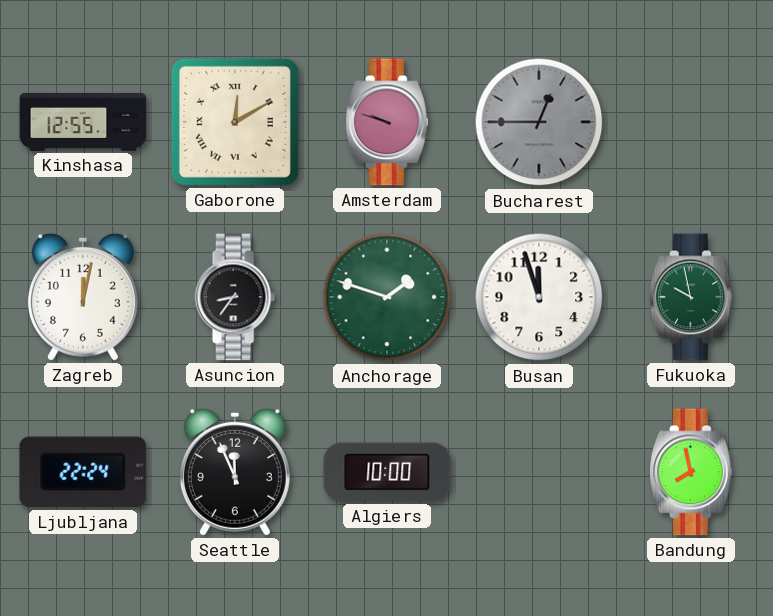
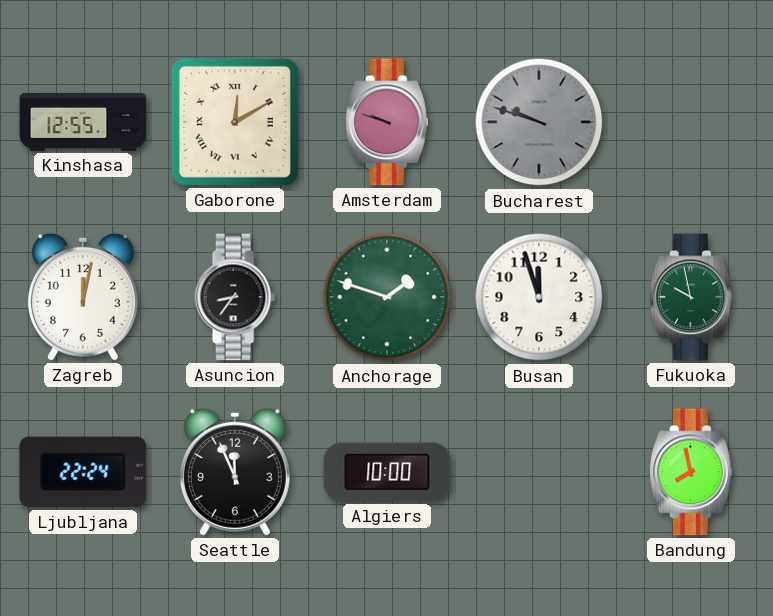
Bucharest: 12:45 -> 9:48
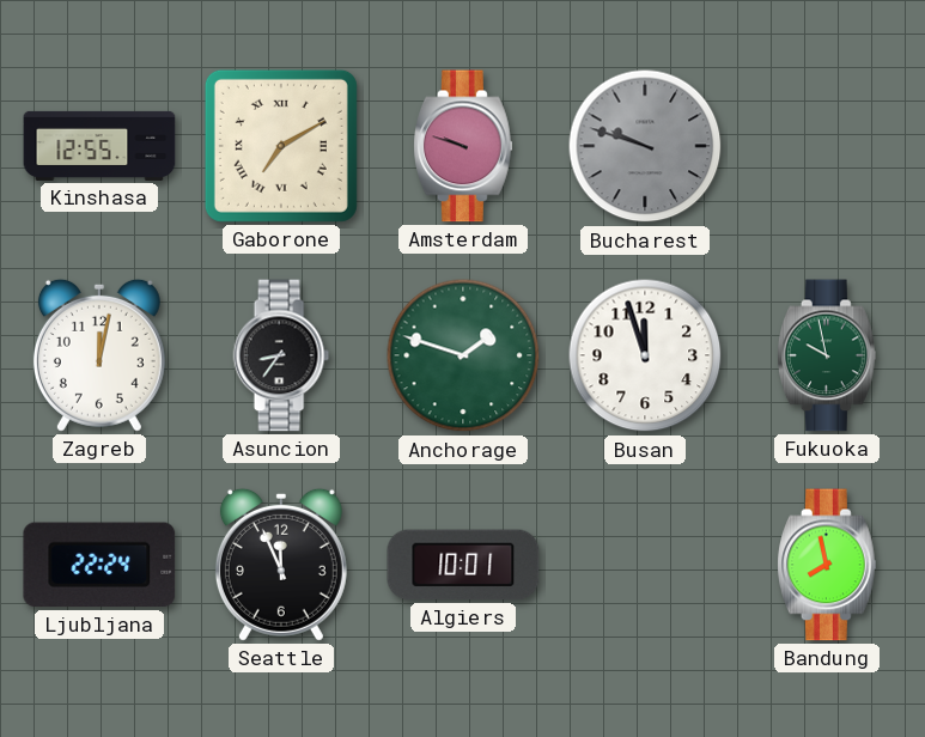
Gaborone: 12:10 -> 7:10
Algiers: 10:00 -> 10:01
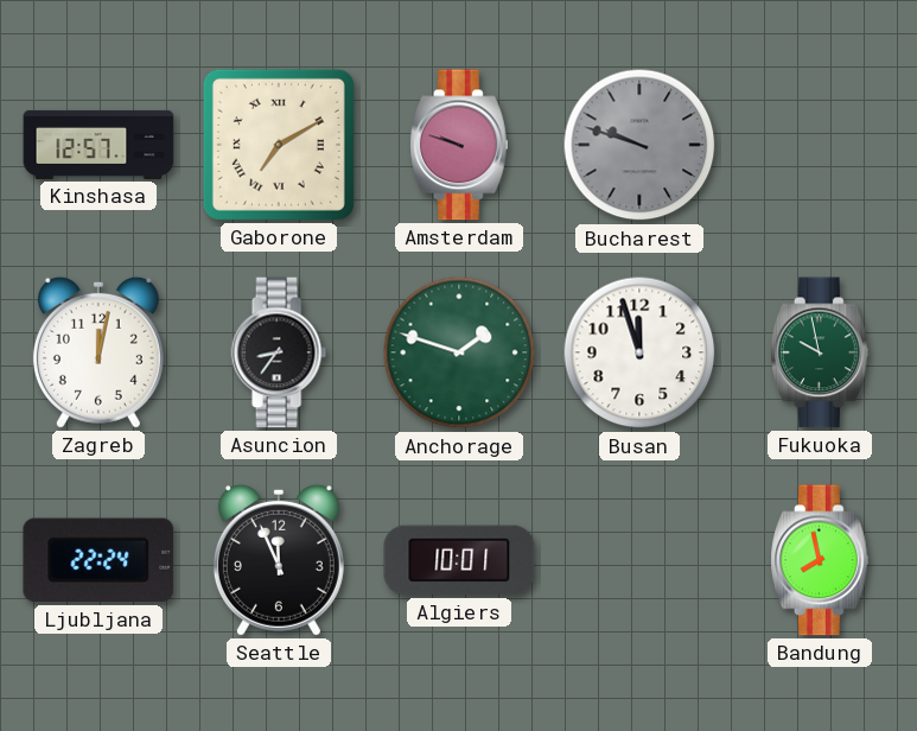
Kinshasa: 12:55 -> 12:57
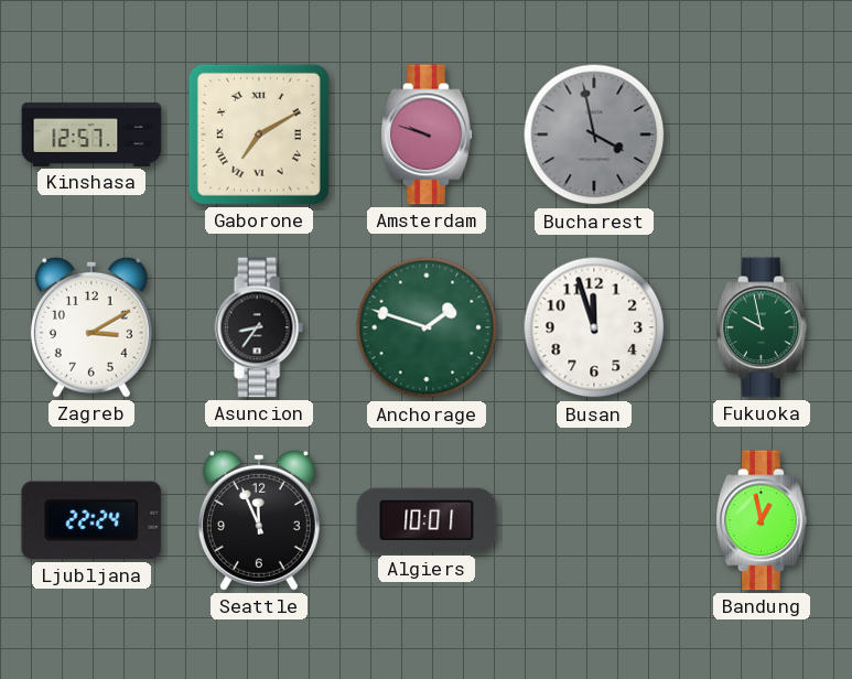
Bucharest: 9:48 -> 3:58
Zagreb: 12:02 -> 3:10
Bandung: 7:58 -> 12:58
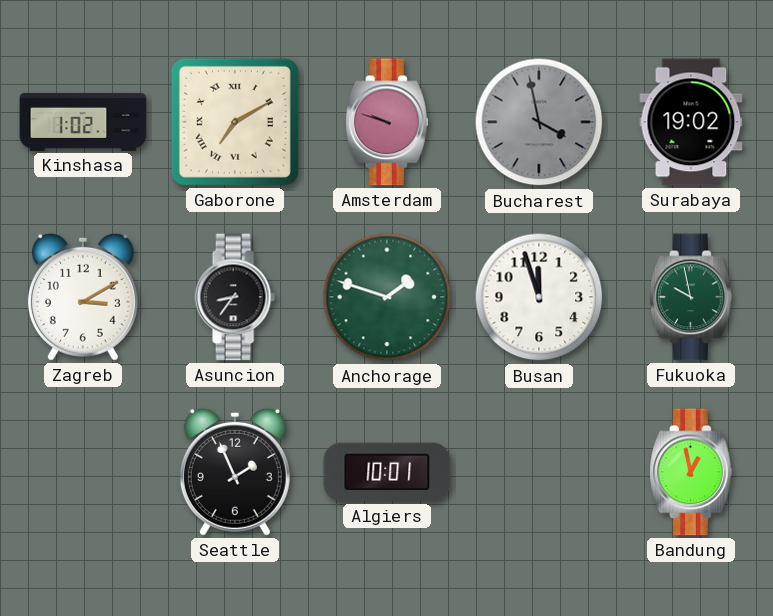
Kinshasa: 12:57 -> 1:02
Surabaya: none -> 19:02
Ljubljana: 22:24 -> none
Seattle: 11:56 -> 1:56
